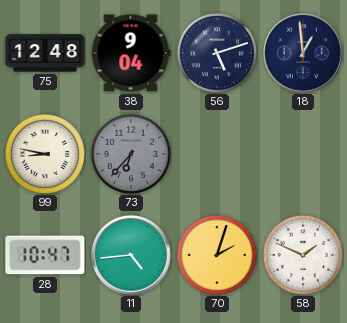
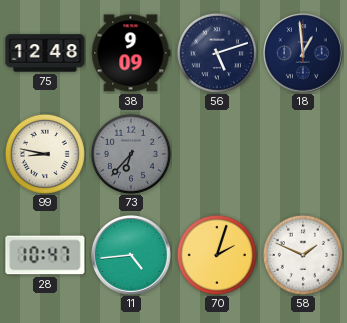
38: 9:04 -> 9:09
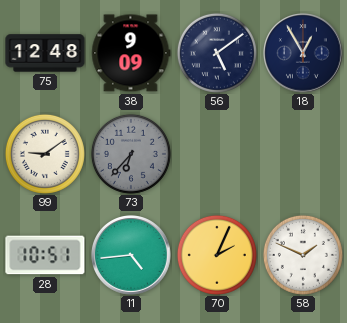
56: 5:12 -> 5:09
18: 12:59 -> 12:55
99: 8:47 -> 9:09
28: 10:47 -> 10:51
70: 2:03 -> 2:04
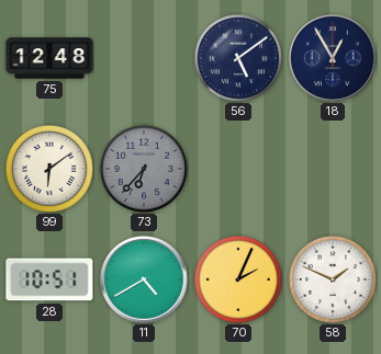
38: 9:09 -> none
99: 9:09 -> 6:09
11: 4:44 -> 4:40
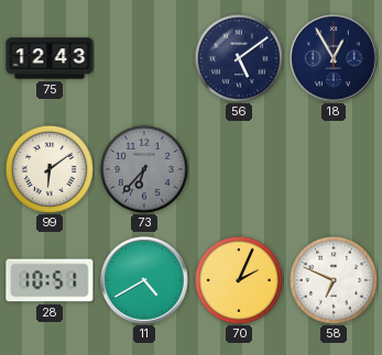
75: 12:48 -> 12:43
58: 1:49 -> 6:49
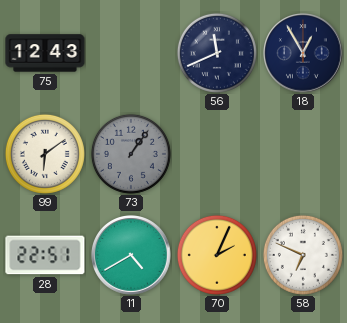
56: 5:09 -> 11:41
73: 6:37 -> 1:06
28: 10:51 -> 22:51
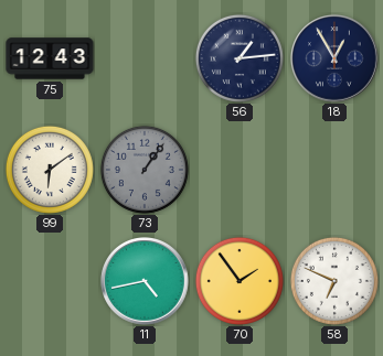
56: 11:41 -> 1:14
28: 22:51 -> none
11: 4:40 -> 4:43
70: 2:04 -> 1:54
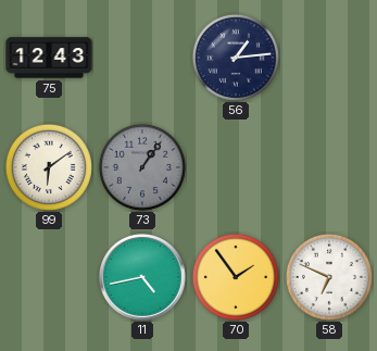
18: 12:55 -> none
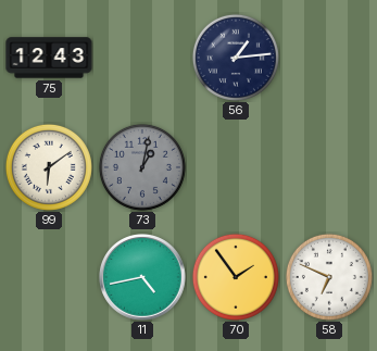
73: 1:06 -> 1:02
